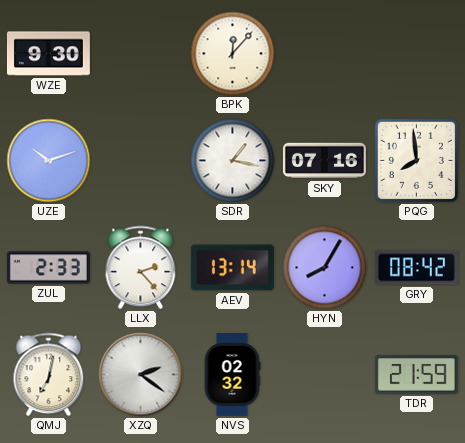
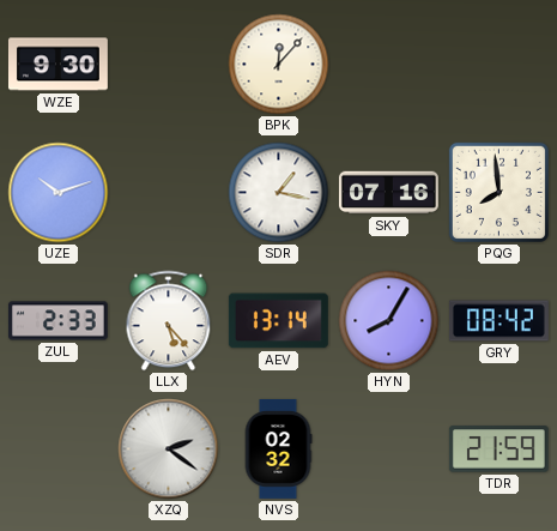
LLX: 2:23 -> 5:23
QMJ: 7:02 -> none
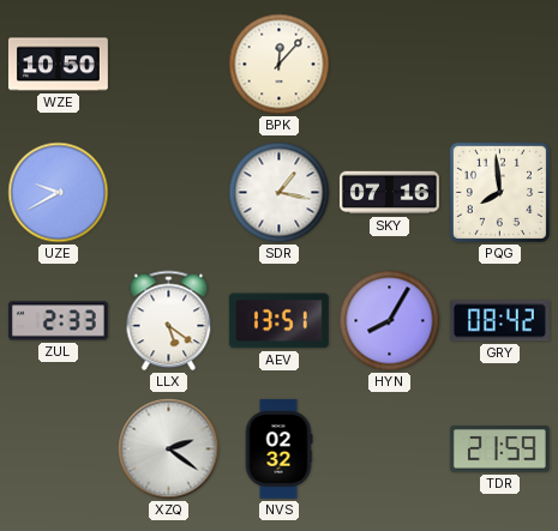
WZE: 9:30 -> 10:50
UZE: 10:12 -> 9:40
LLX: 5:23 -> 5:21
AEV: 13:14 -> 13:51
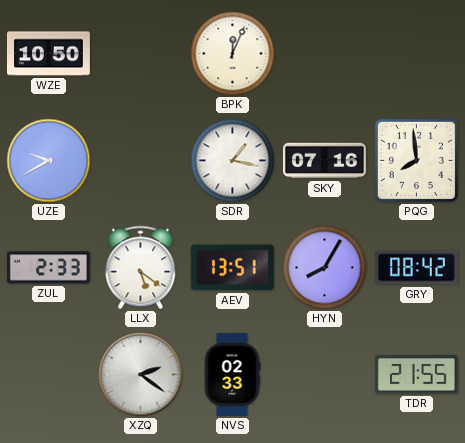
BPK: 12:07 -> 12:04
NVS: 02:32 -> 02:33
TDR: 21:59 -> 21:55
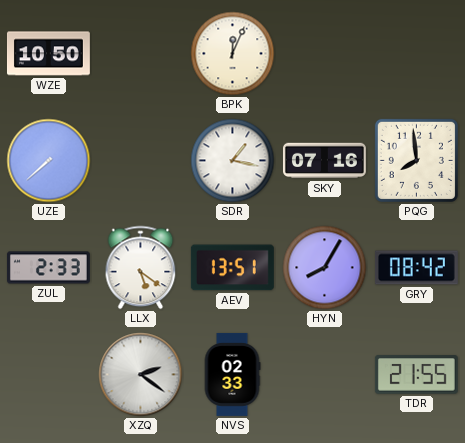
UZE: 9:40 -> 7:38
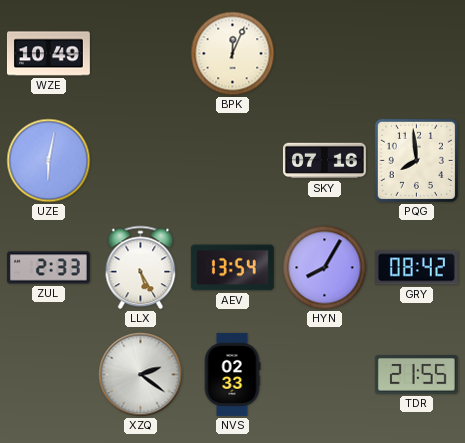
WZE: 10:50 -> 10:49
UZE: 7:38 -> 6:02
SDR: 1:17 -> none
LLX: 5:21 -> 5:25
AEV: 13:51 -> 13:54
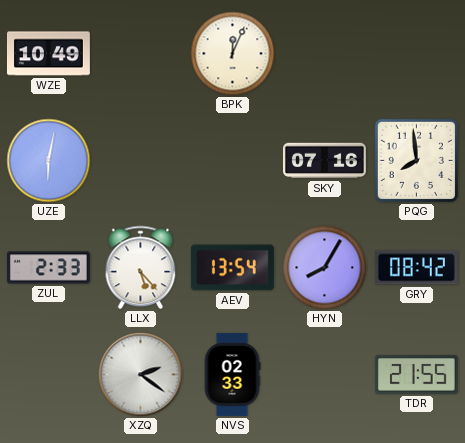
LLX: 5:25 -> 5:23
